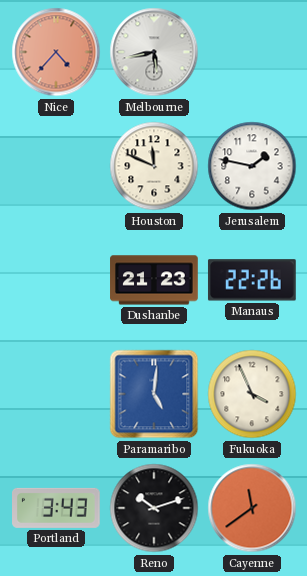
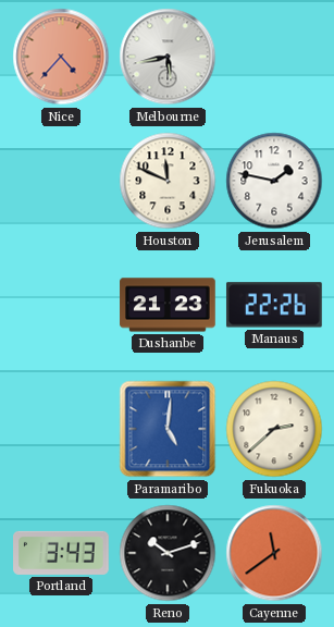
Fukuoka: 3:56 -> 2:38
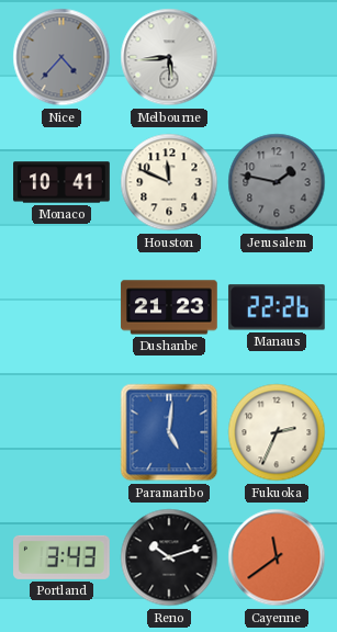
Nice dial: salmon -> grey
Melbourne: 5:43 -> 5:44
Monaco: none -> 10:41
Jerusalem dial: white -> grey
Fukuoka: 2:38 -> 2:34
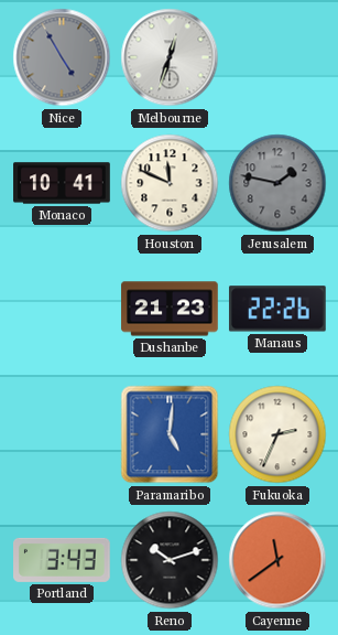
Nice: 4:37 -> 4:55
Melbourne: 5:44 -> 12:33
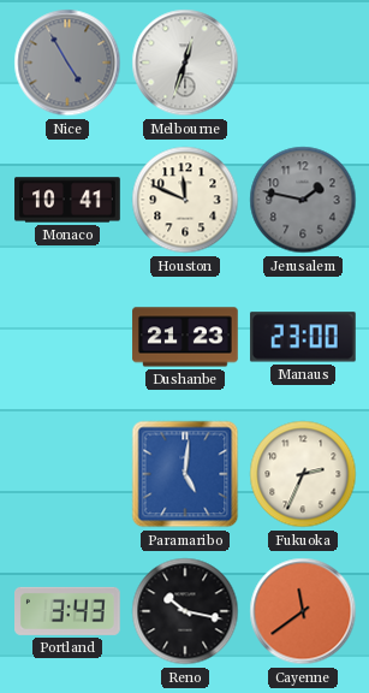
Manaus: 22:26 -> 23:00
Reno: 10:12 -> 10:17
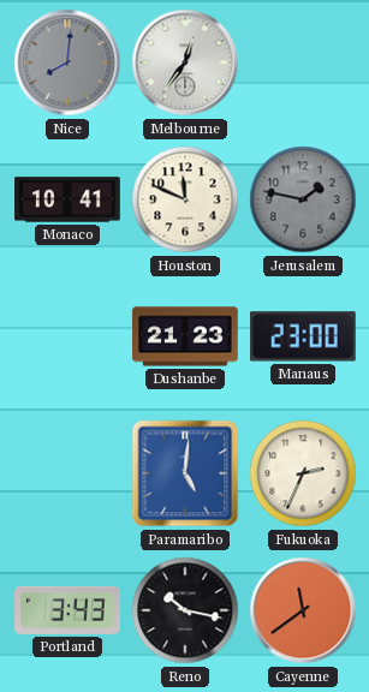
Nice: 4:55 -> 8:01
Melbourne: 12:33 -> 12:36
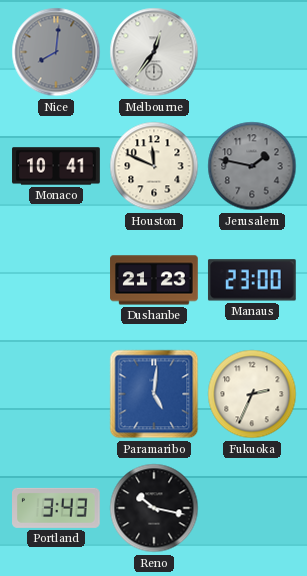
Cayenne: 11:39 -> none
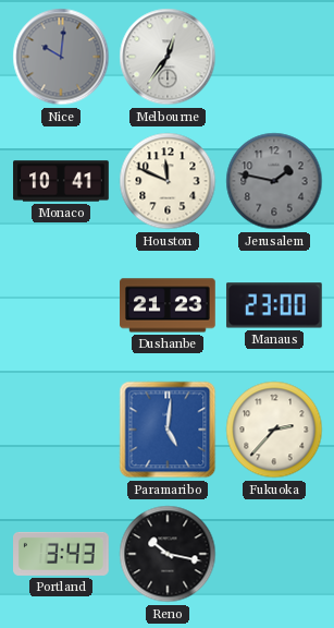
Nice: 8:01 -> 10:01
Fukuoka: 2:34 -> 2:37
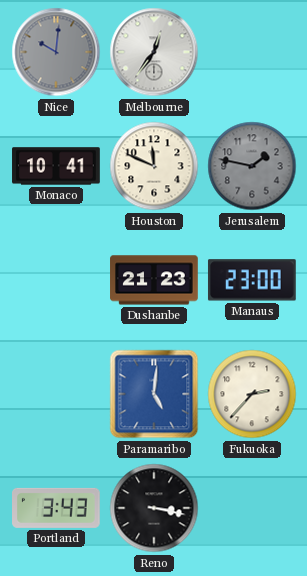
Reno: 10:17 -> 3:17
